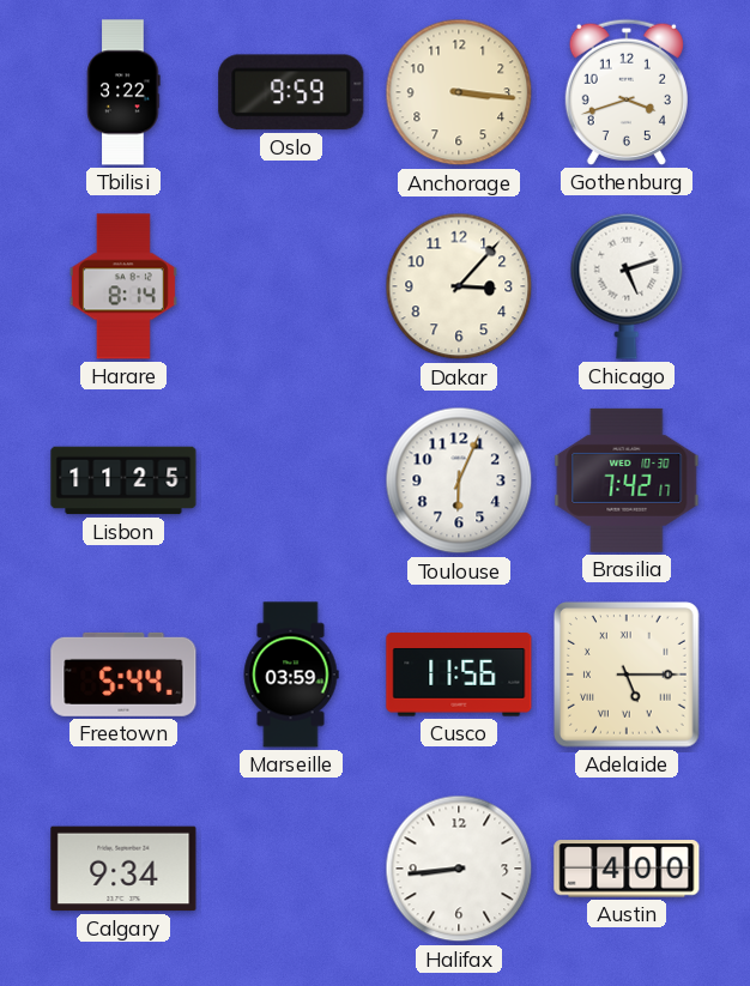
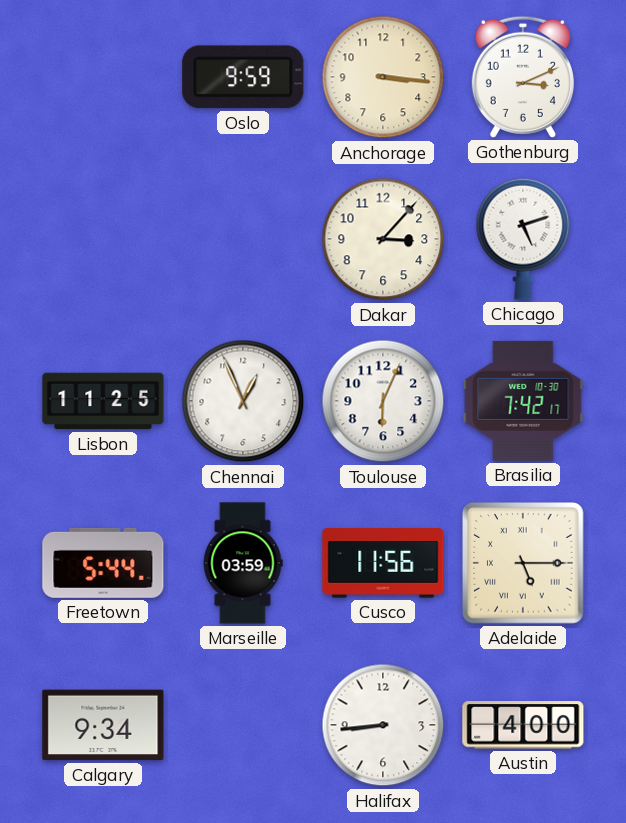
Tbilisi: 3:22 -> none
Gothenburg: 3:42 -> 3:11
Harare: 8:14 -> none
Chennai: none -> 12:56
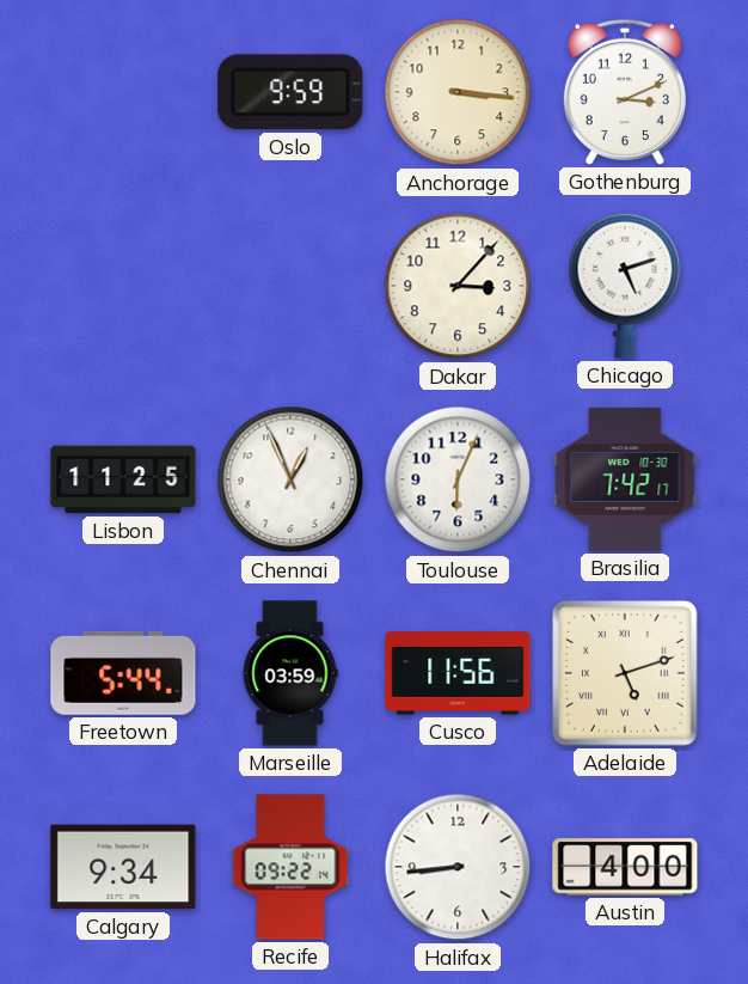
Adelaide: 5:15 -> 5:12
Recife: none -> 09:22
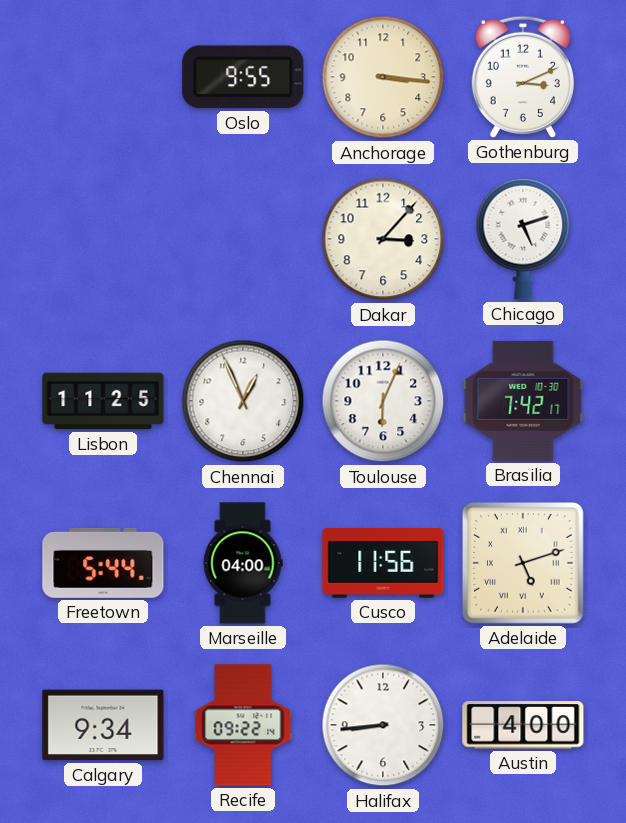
Oslo: 9:59 -> 9:55
Marseille: 03:59 -> 04:00
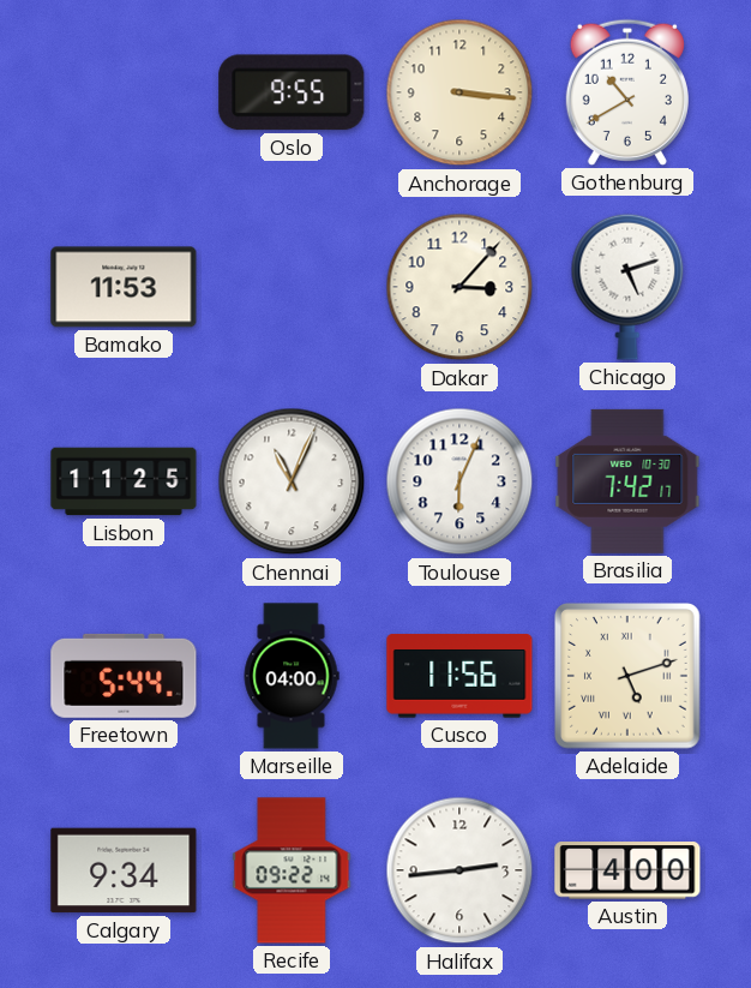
Gothenburg: 3:11 -> 10:40
Bamako: none -> 11:53
Chennai: 12:56 -> 11:04
Halifax: 8:44 -> 2:44
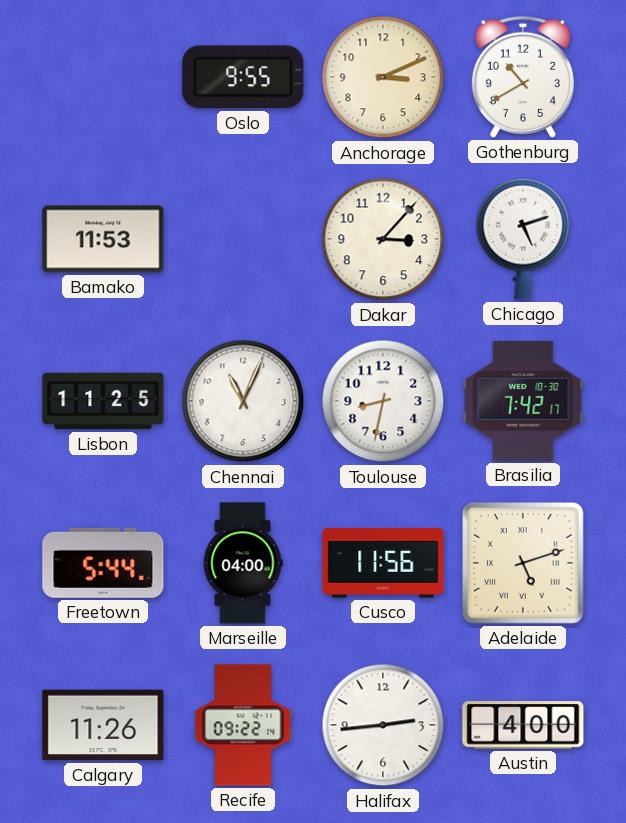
Anchorage: 3:16 -> 3:11
Toulouse: 6:04 -> 8:32
Calgary: 9:34 -> 11:26
